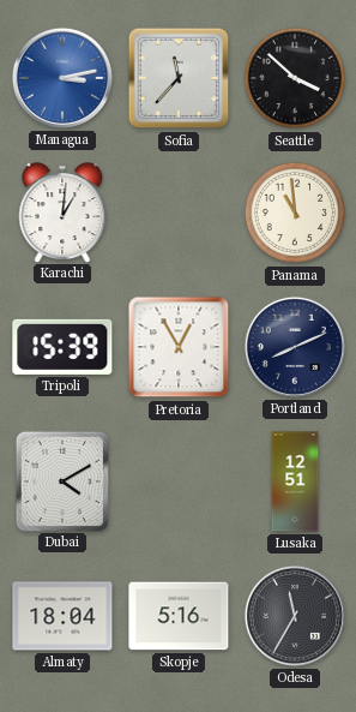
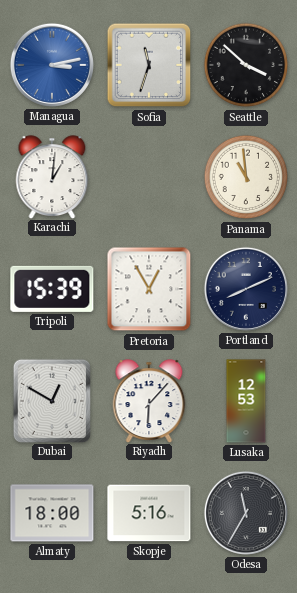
Sofia: 11:37 -> 11:33
Dubai: 4:10 -> 12:50
Riyadh: none -> 6:07
Lusaka: 12:51 -> 12:53
Almaty: 18:04 -> 18:00
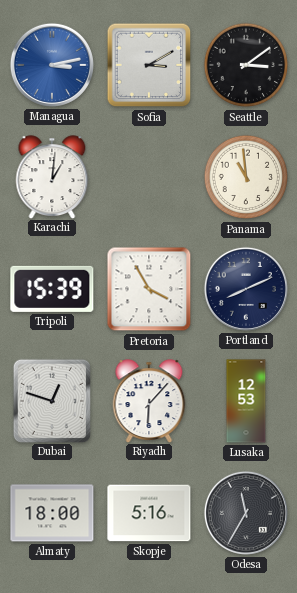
Sofia: 11:33 -> 3:10
Seattle: 3:52 -> 3:09
Pretoria: 12:55 -> 3:55
Dubai: 12:50 -> 12:48
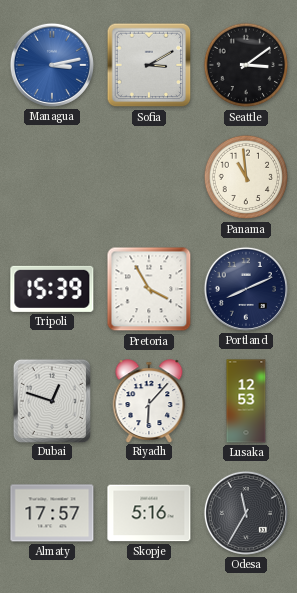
Karachi: 1:01 -> none
Almaty: 18:00 -> 17:57
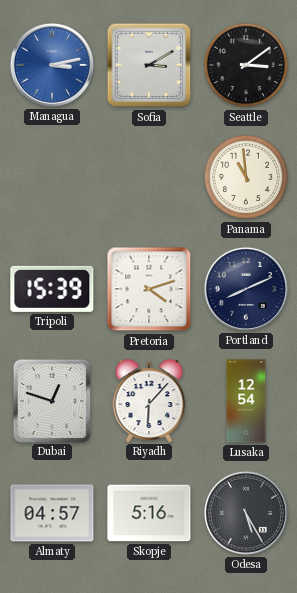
Pretoria: 3:55 -> 4:12
Lusaka: 12:53 -> 12:54
Almaty: 17:57 -> 04:57
Odesa: 11:35 -> 5:25
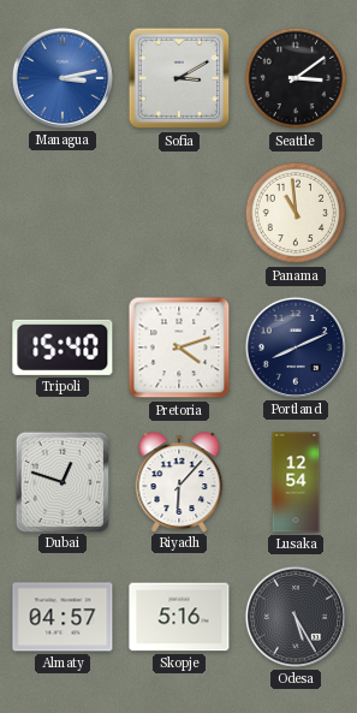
Tripoli: 15:39 -> 15:40
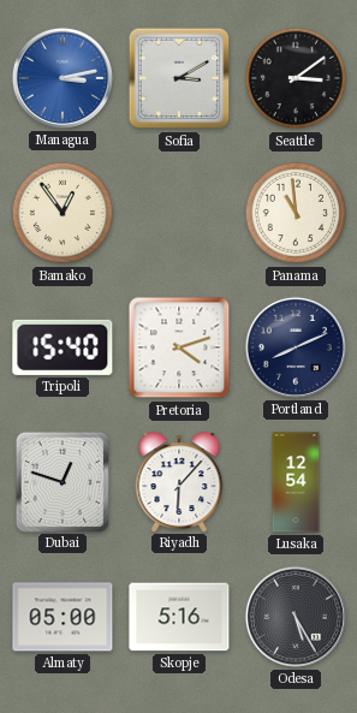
Bamako: none -> 12:54
Almaty: 04:57 -> 05:00
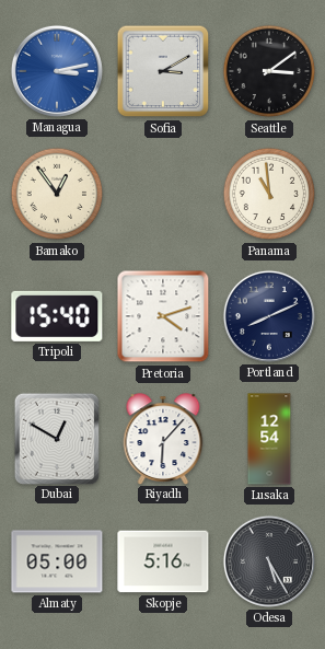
Dubai: 12:48 -> 12:50
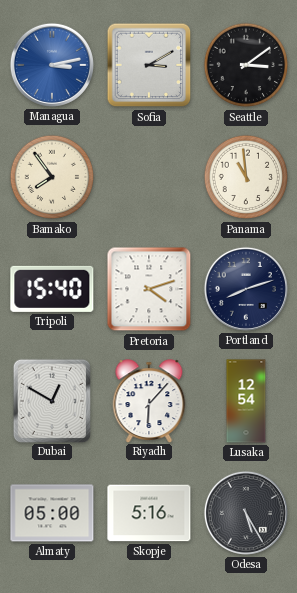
Bamako: 12:54 -> 7:54
Portland: 8:11 -> 8:12
